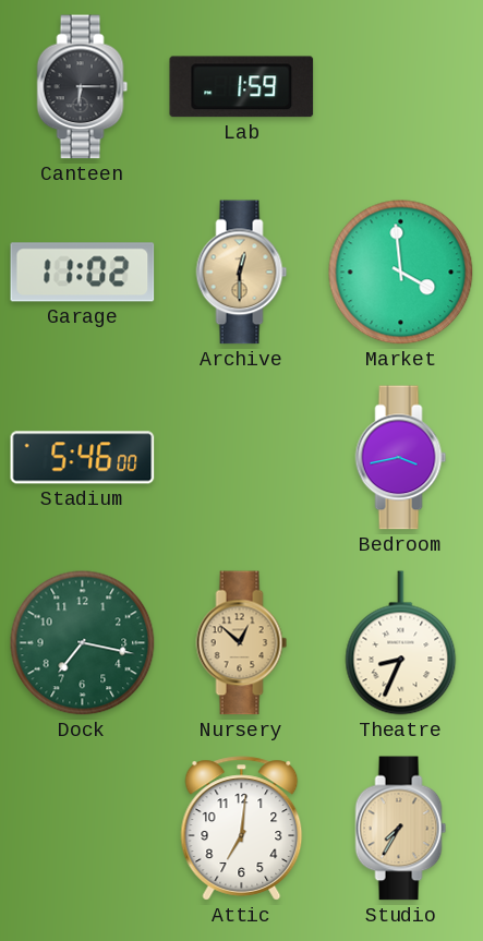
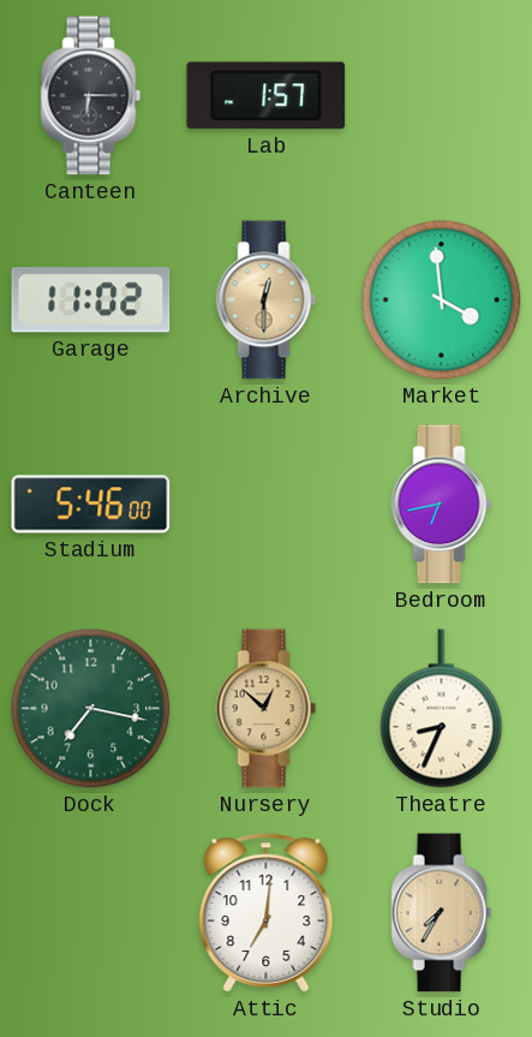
Lab: 1:59 -> 1:57
Bedroom: 3:43 -> 6:43
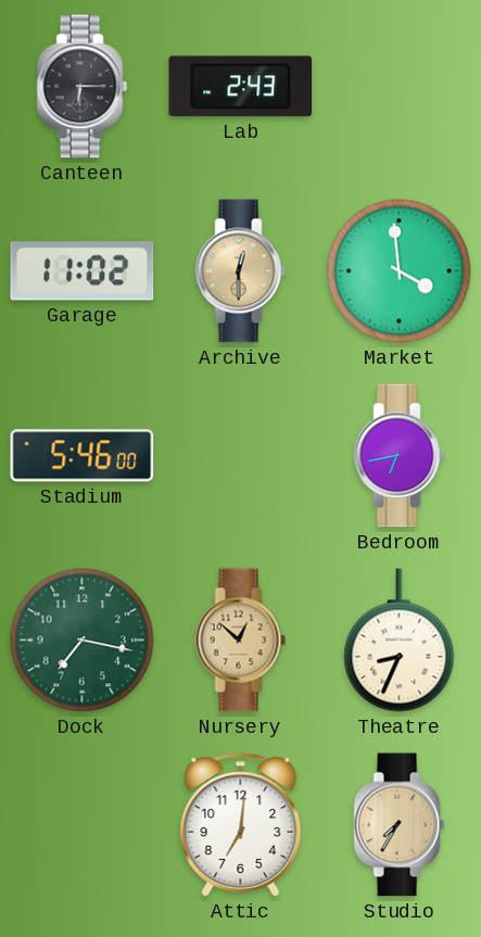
Lab: 1:57 -> 2:43
